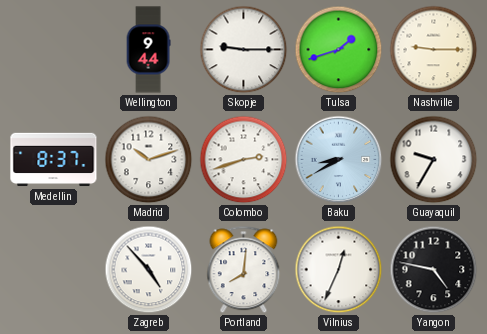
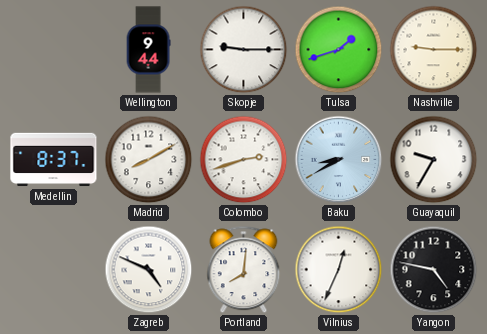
Madrid: 10:12 -> 8:10
Zagreb: 4:53 -> 4:49
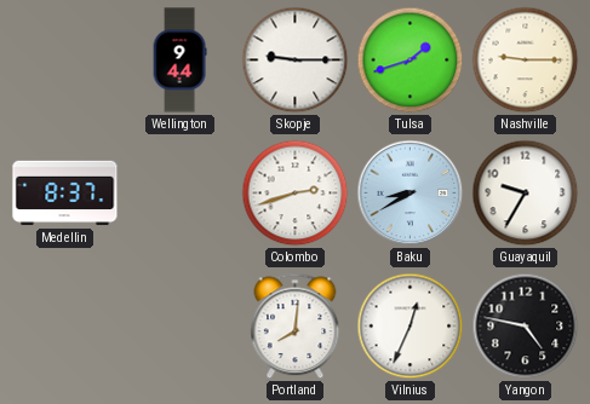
Madrid: 8:10 -> none
Zagreb: 4:49 -> none
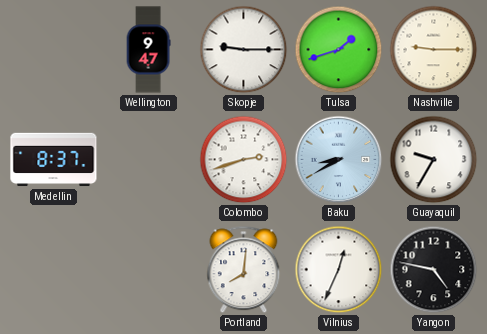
Wellington: 9:44 -> 9:47
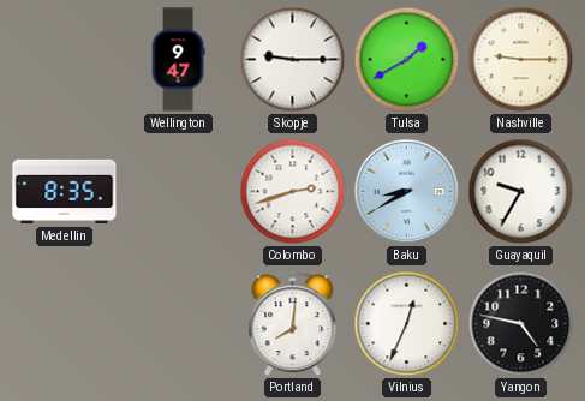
Tulsa: 1:42 -> 1:40
Medellin: 8:37 -> 8:35
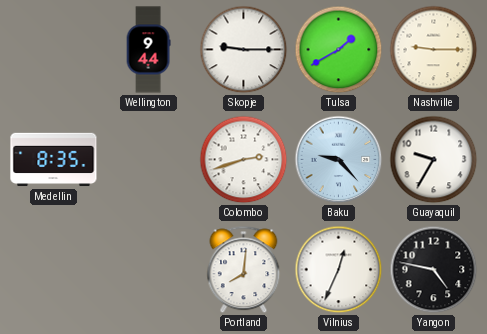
Wellington: 9:47 -> 9:44
Baku: 8:40 -> 9:23
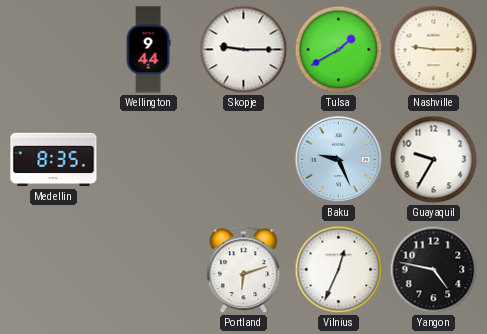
Colombo: 2:42 -> none
Baku: 9:23 -> 9:26
Portland: 8:01 -> 6:12
